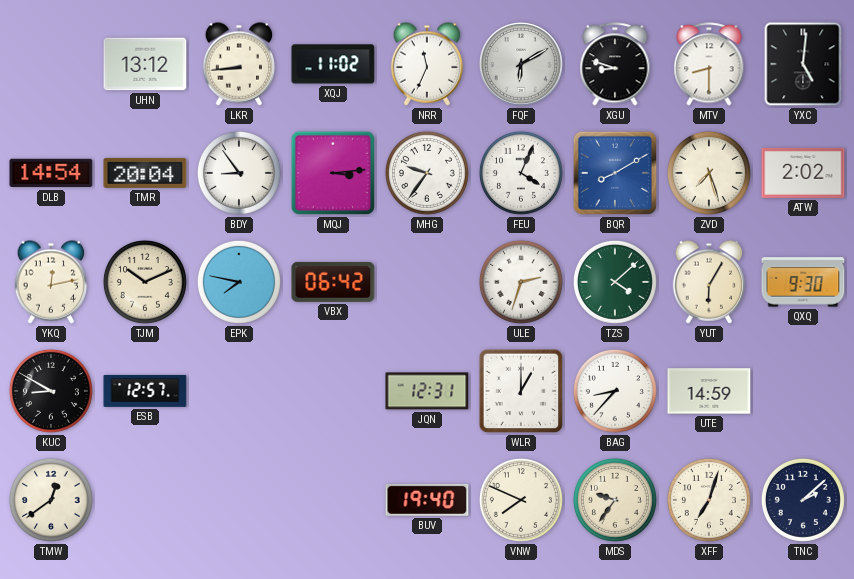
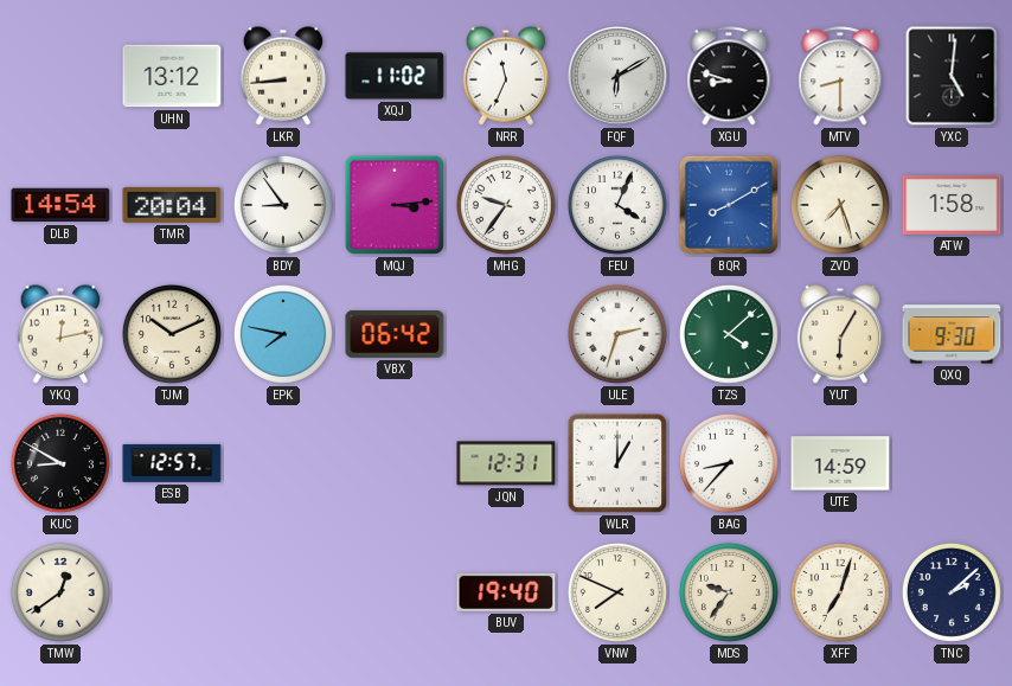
ATW: 2:02 -> 1:58
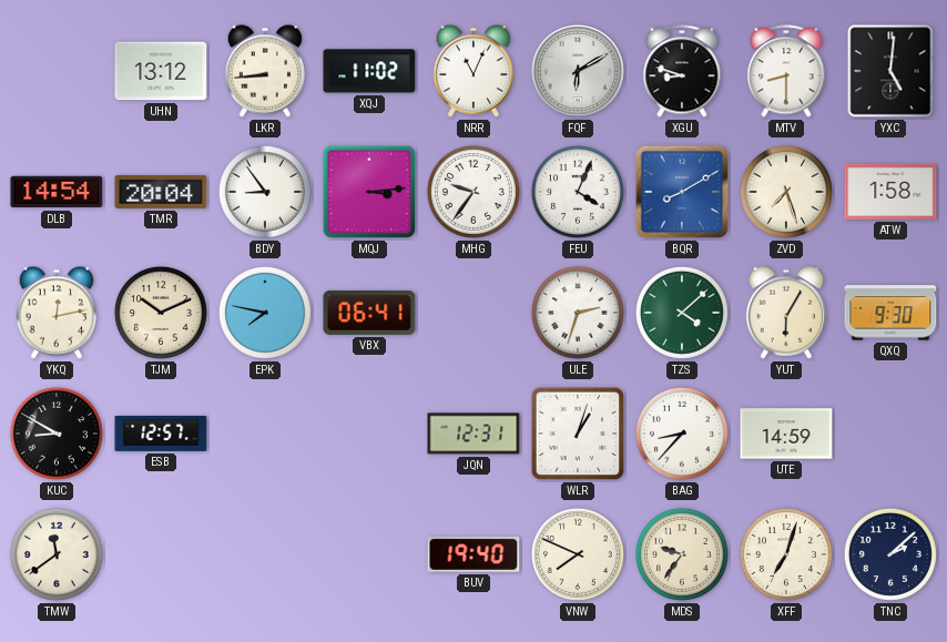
NRR: 11:34 -> 11:04
VBX: 06:42 -> 06:41
WLR: 1:00 -> 1:03
TMW: 12:39 -> 11:39
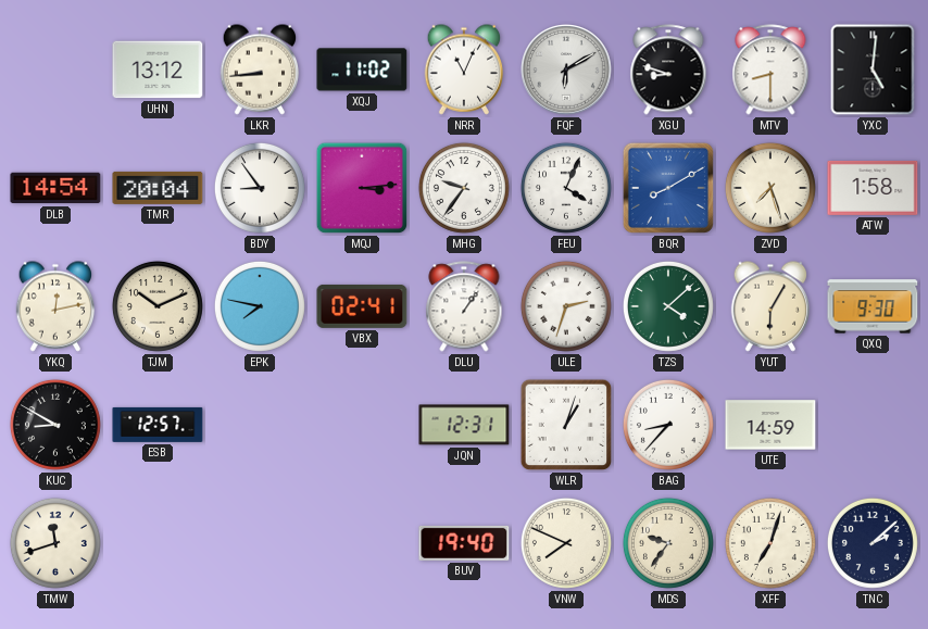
VBX: 06:41 -> 02:41
DLU: none -> 1:06
TMW: 11:39 -> 11:42
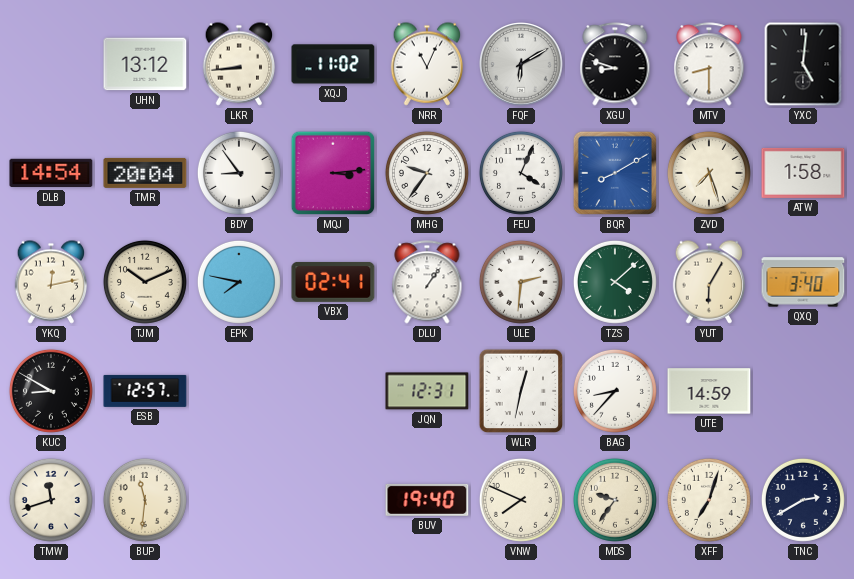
ULE: 2:33 -> 2:31
QXQ: 9:30 -> 3:40
WLR: 1:03 -> 12:32
BUP: none -> 11:31
TNC: 2:08 -> 2:40
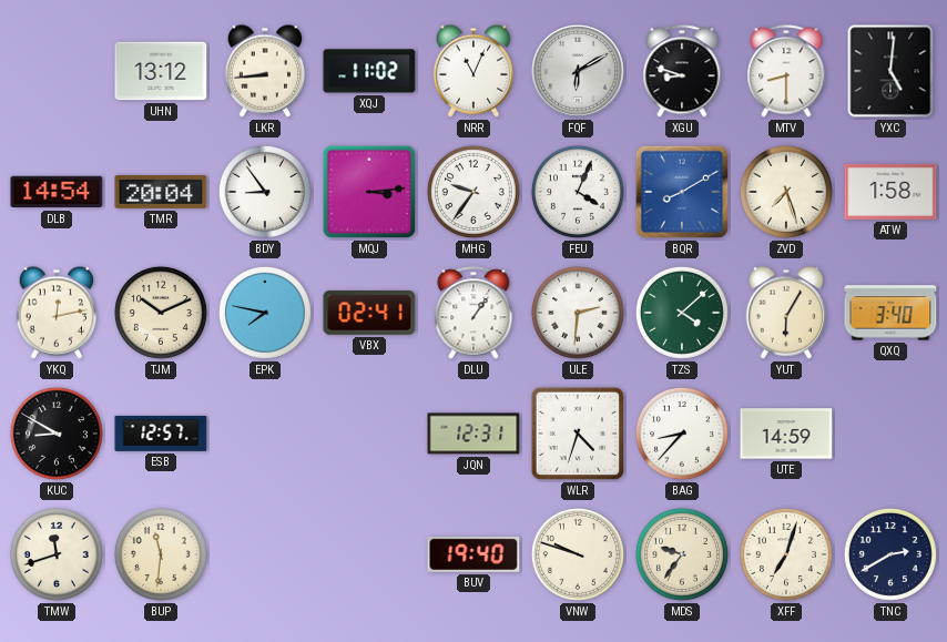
WLR: 12:32 -> 4:33
VNW: 7:49 -> 9:48
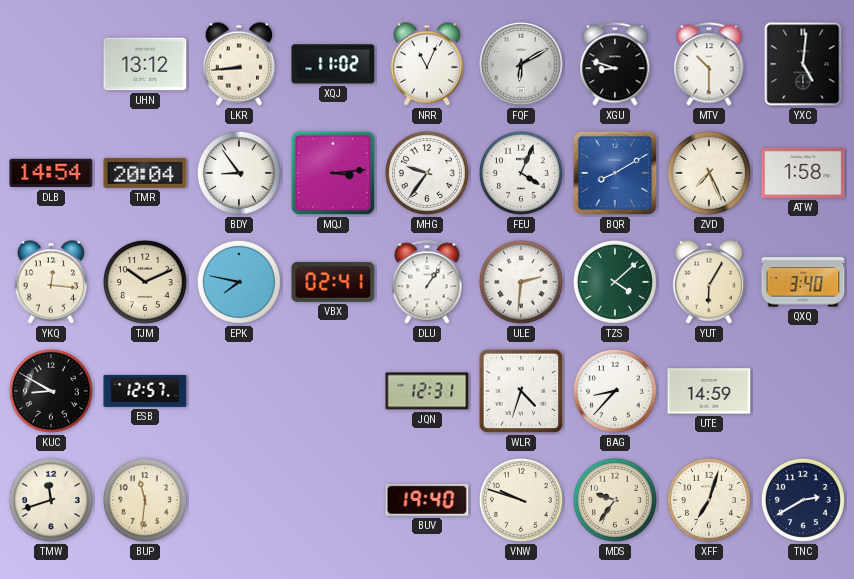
MTV: 8:30 -> 10:30
ZVD: 7:27 -> 7:26
YKQ: 12:13 -> 12:16
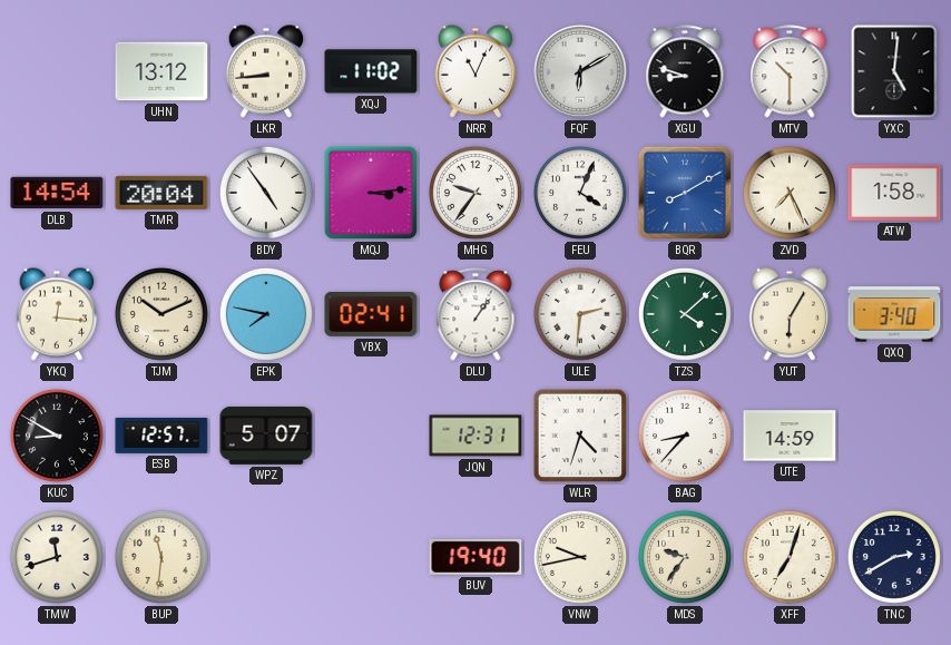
BDY: 8:54 -> 4:54
WPZ: none -> 5:07
VNW: 9:48 -> 9:43
